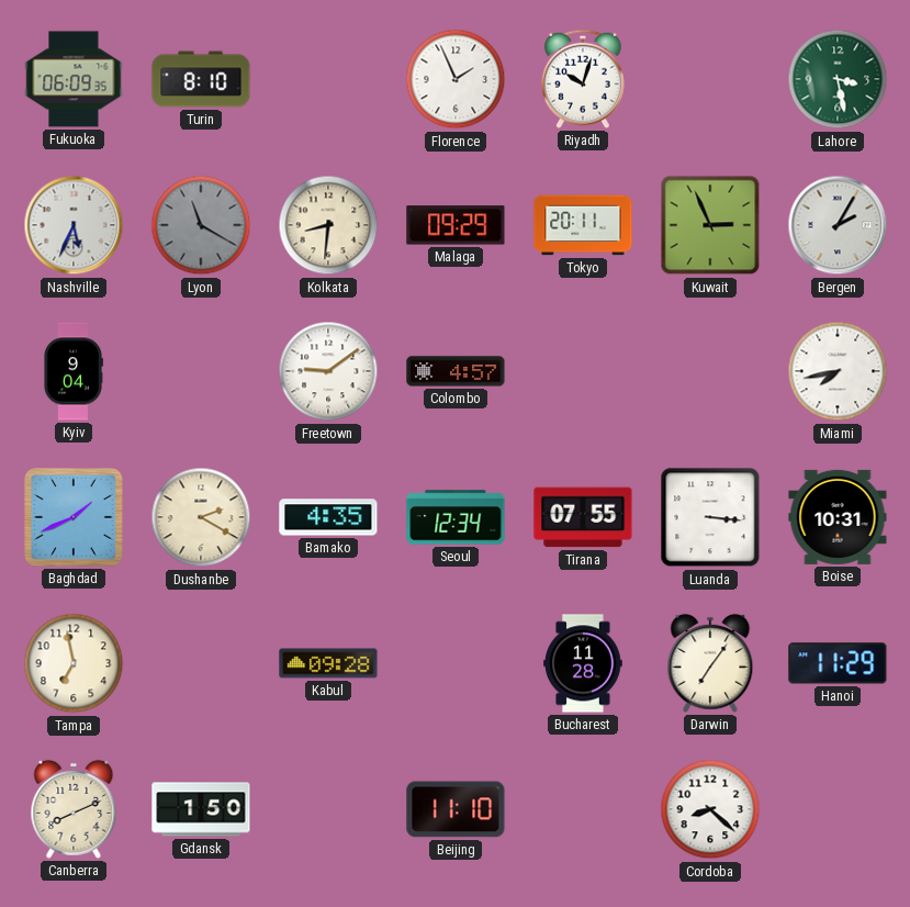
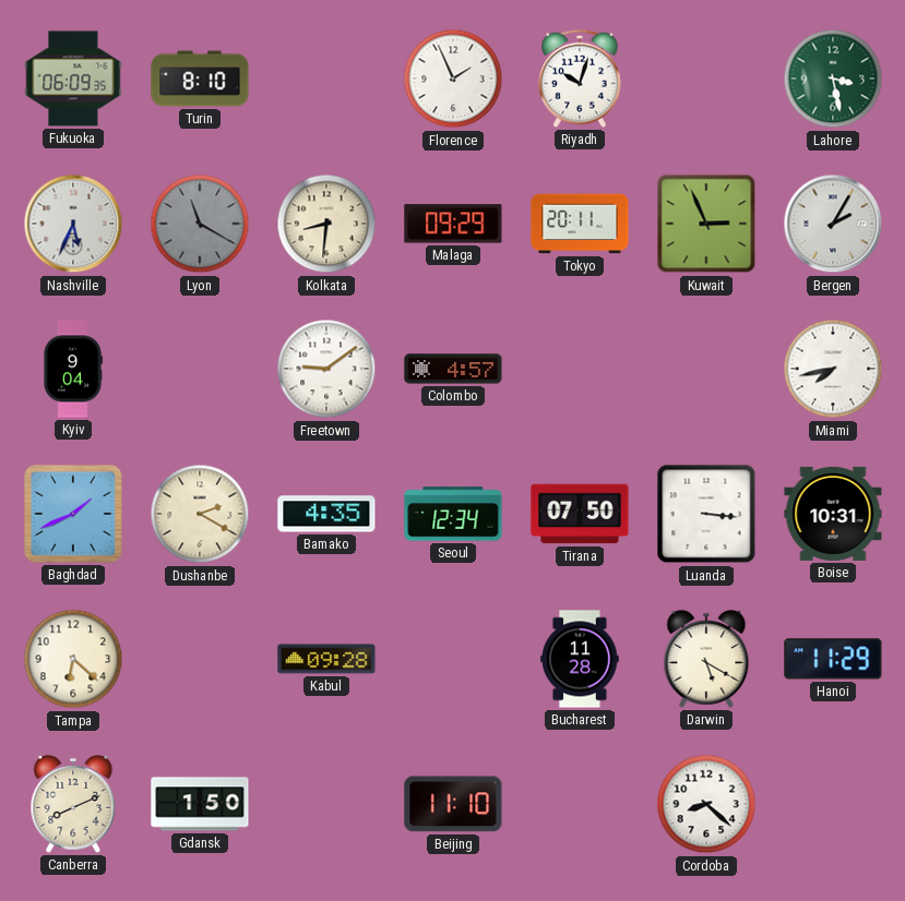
Tirana: 07:55 -> 07:50
Tampa: 6:58 -> 6:22
Darwin: 7:06 -> 5:20
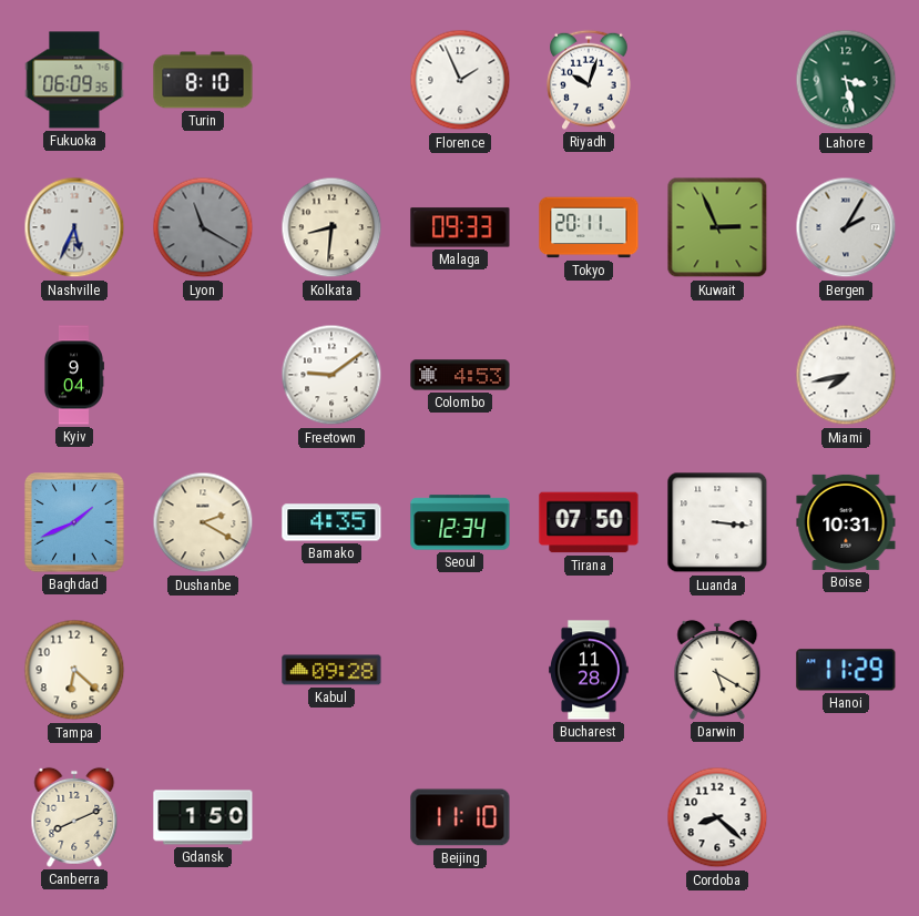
Malaga: 09:29 -> 09:33
Colombo: 4:57 -> 4:53
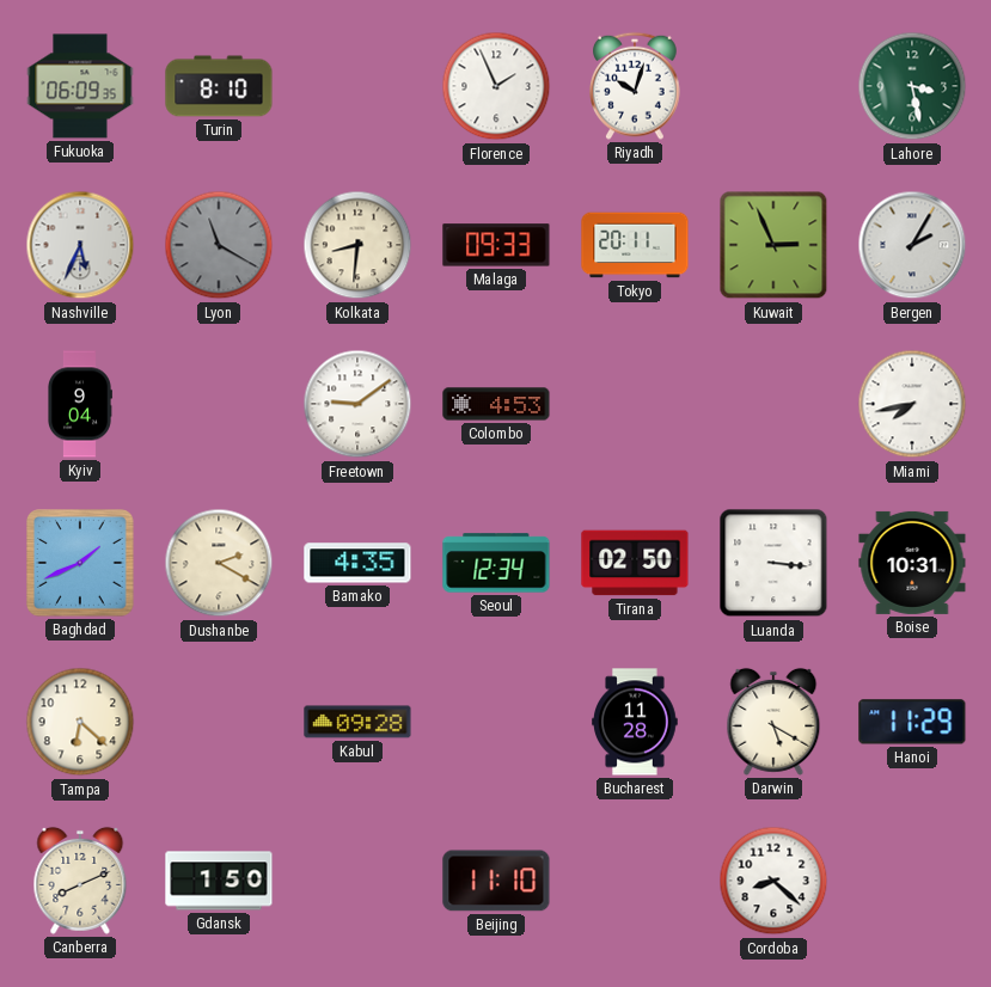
Tirana: 07:50 -> 02:50
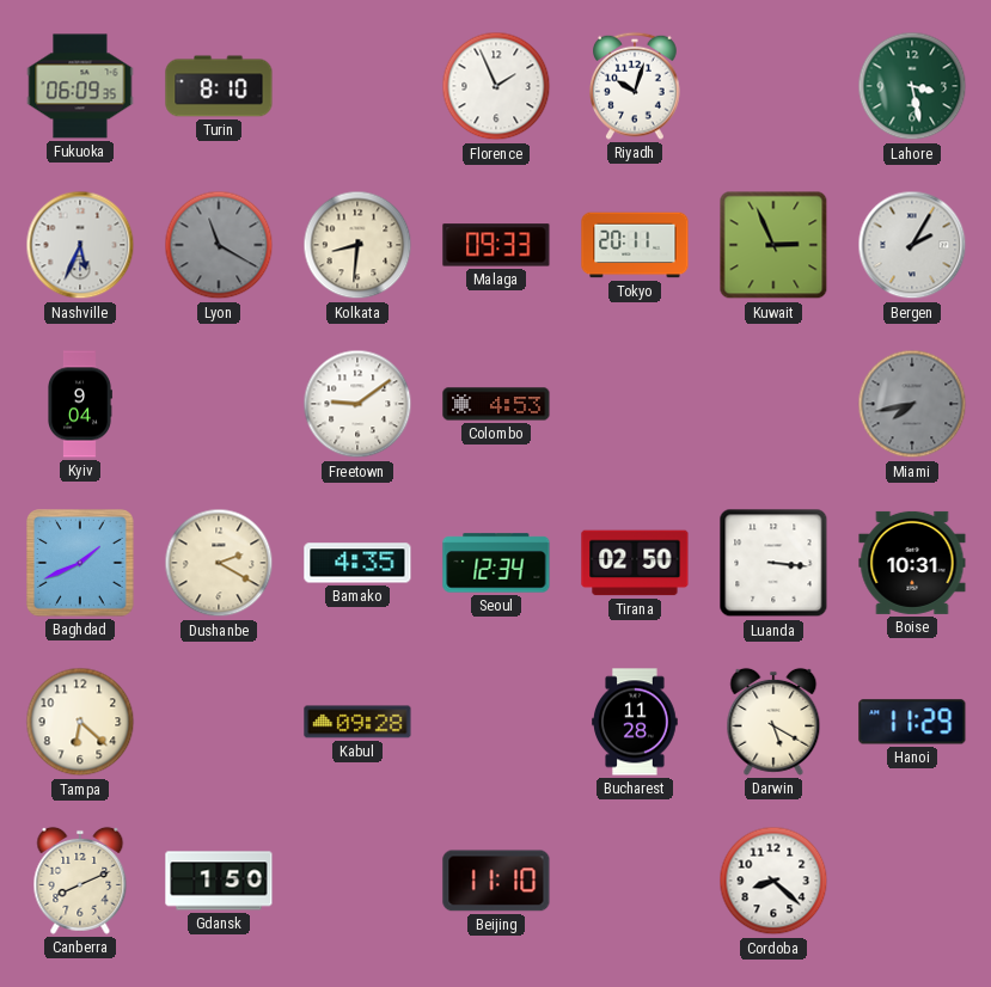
Miami dial: white -> grey
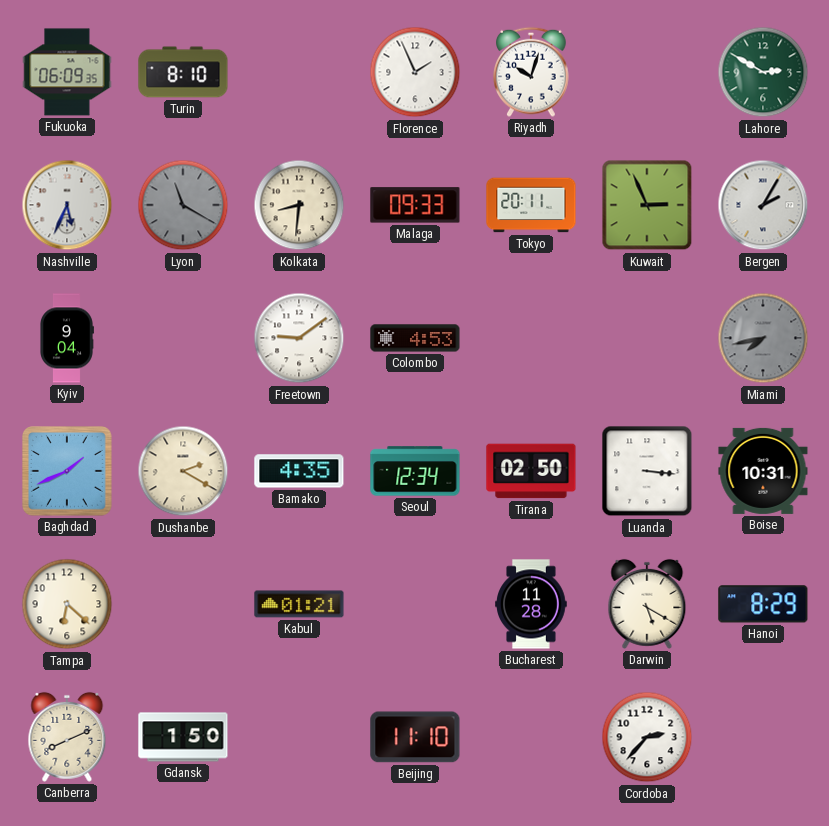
Lahore: 3:28 -> 2:50
Kabul: 09:28 -> 01:21
Hanoi: 11:29 -> 8:29
Cordoba: 8:22 -> 2:37
